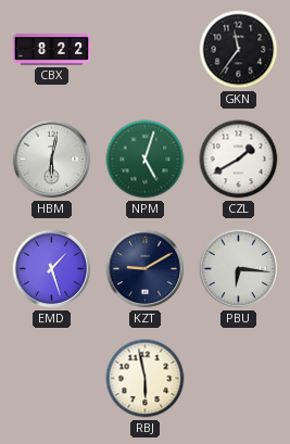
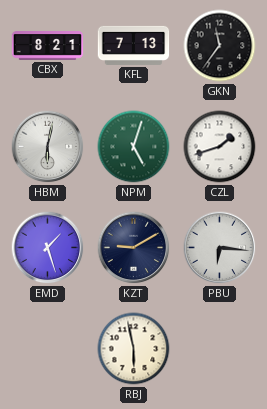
CBX: 8:22 -> 8:21
KFL: none -> 7:13
CZL: 1:40 -> 1:42
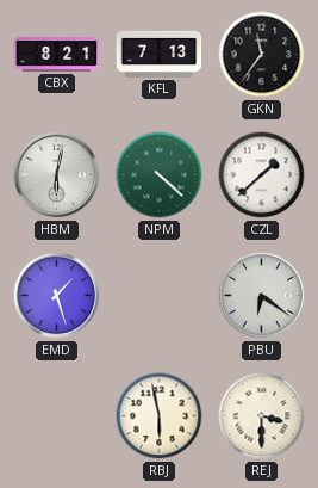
NPM: 5:03 -> 4:22
CZL: 1:42 -> 1:38
KZT: 9:10 -> none
PBU: 6:16 -> 6:21
REJ: none -> 3:30
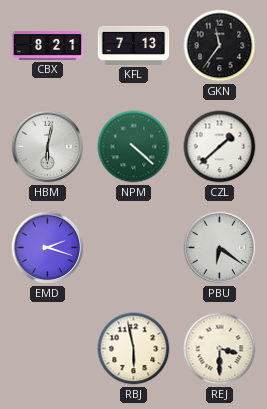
EMD: 1:27 -> 2:18
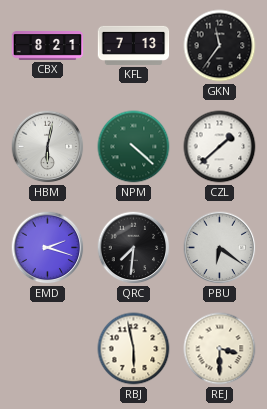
QRC: none -> 7:31
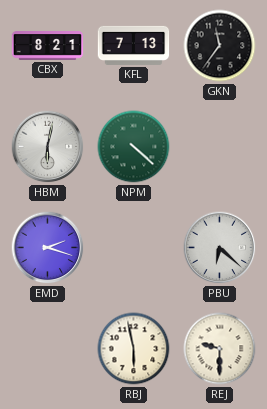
CZL: 1:38 -> none
QRC: 7:31 -> none
PBU: 6:21 -> 6:22
REJ: 3:30 -> 9:30
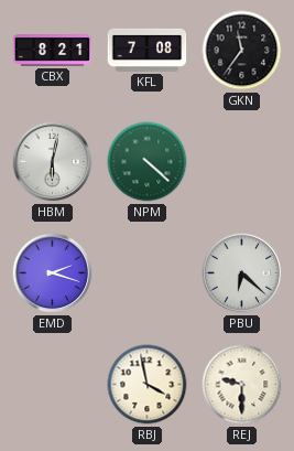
KFL: 7:13 -> 7:08
RBJ: 5:58 -> 3:58
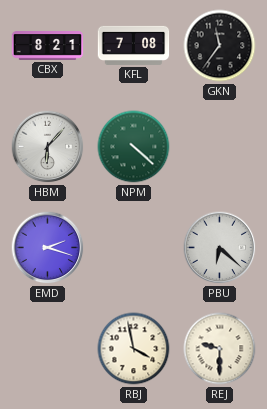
HBM: 6:02 -> 6:07
